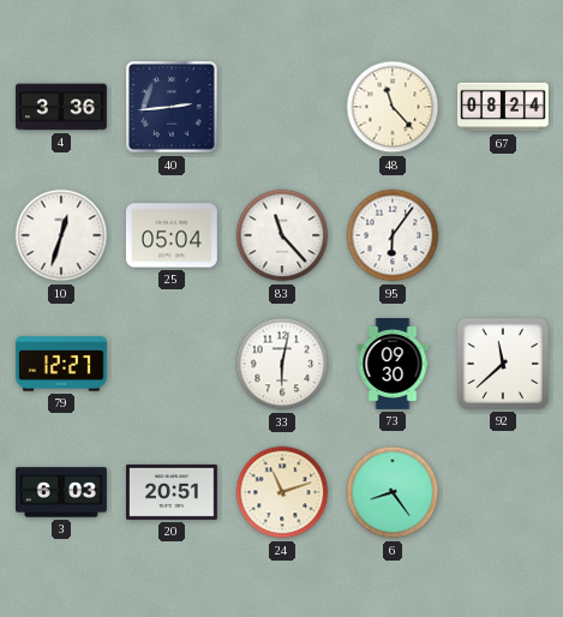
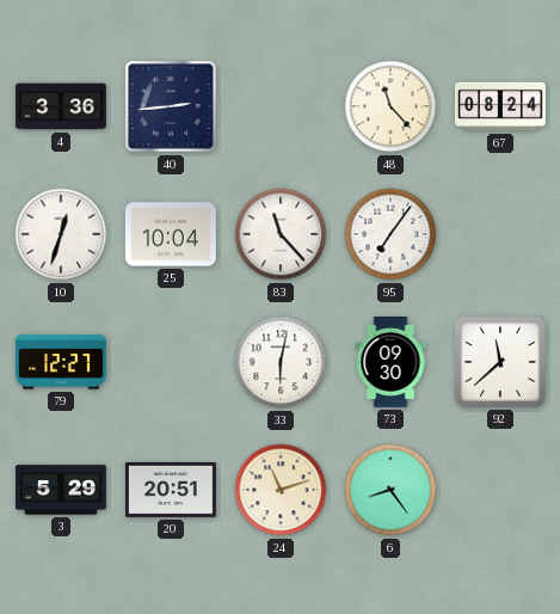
25: 05:04 -> 10:04
95: 6:06 -> 7:06
3: 6:03 -> 5:29
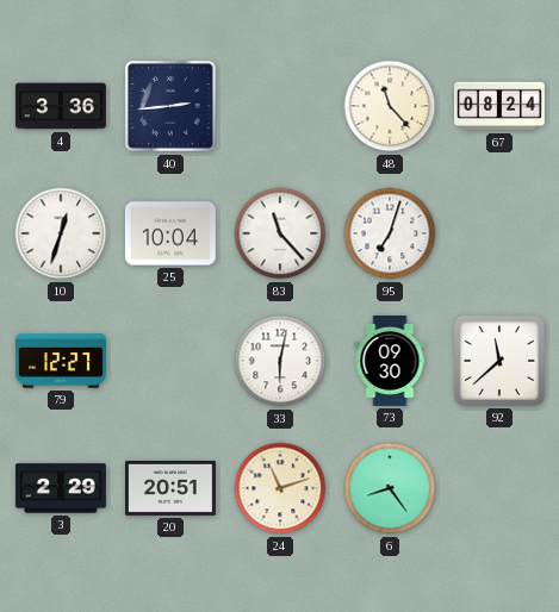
95: 7:06 -> 7:03
3: 5:29 -> 2:29
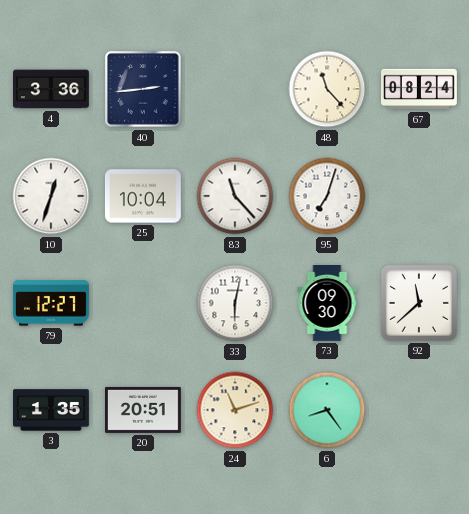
3: 2:29 -> 1:35
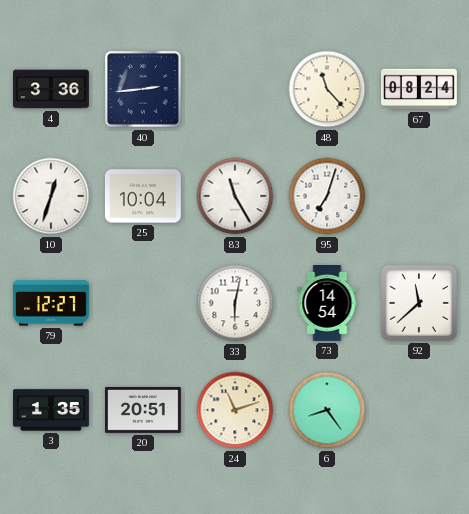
83: 11:23 -> 11:25
73: 09:30 -> 14:54
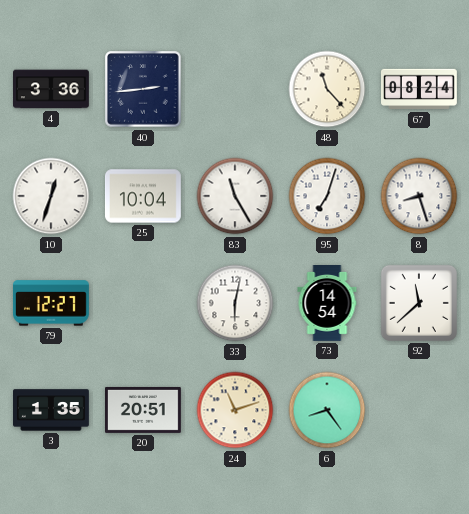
8: none -> 8:27
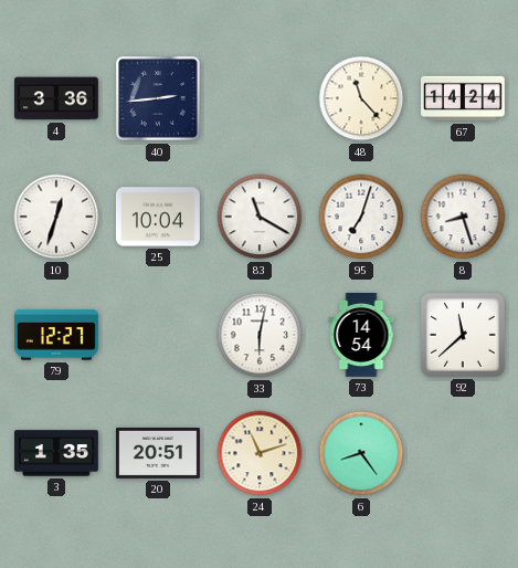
67: 08:24 -> 14:24
83: 11:25 -> 11:20
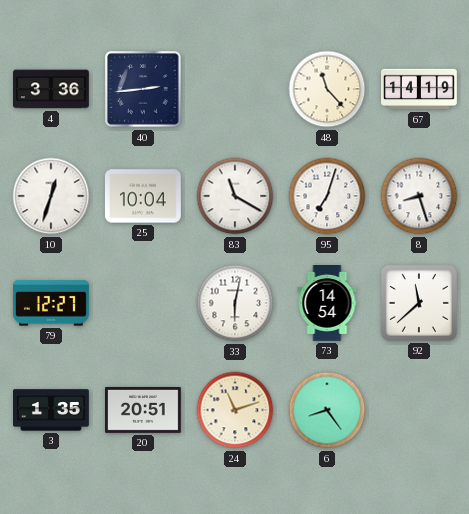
67: 14:24 -> 14:19
